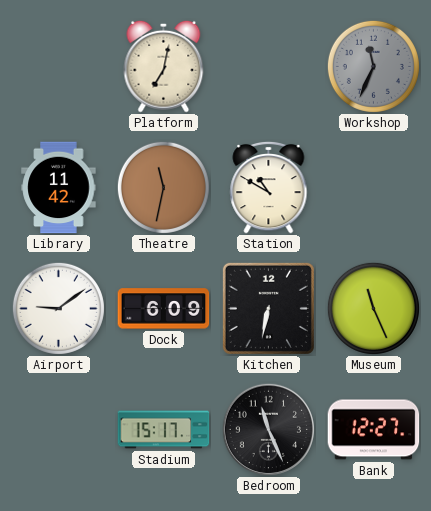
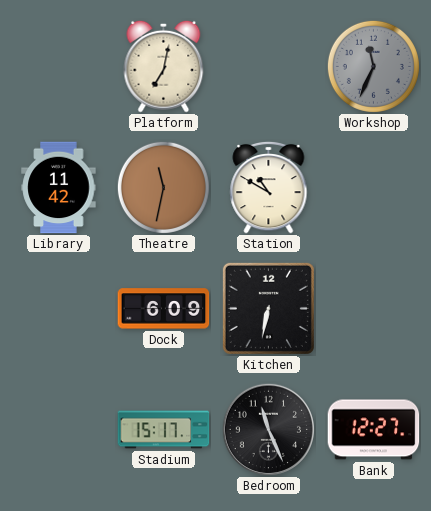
Airport: 9:09 -> none
Museum: 11:26 -> none
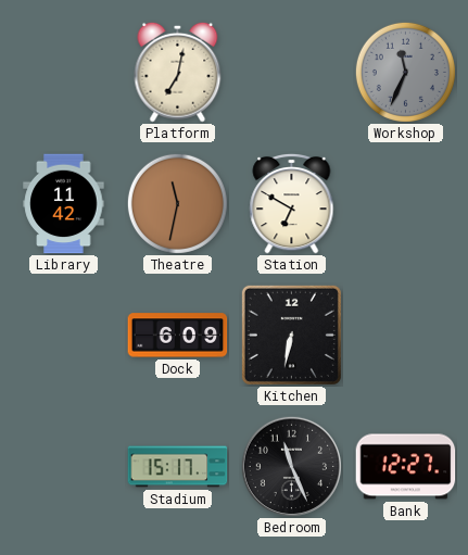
Station: 10:50 -> 6:50
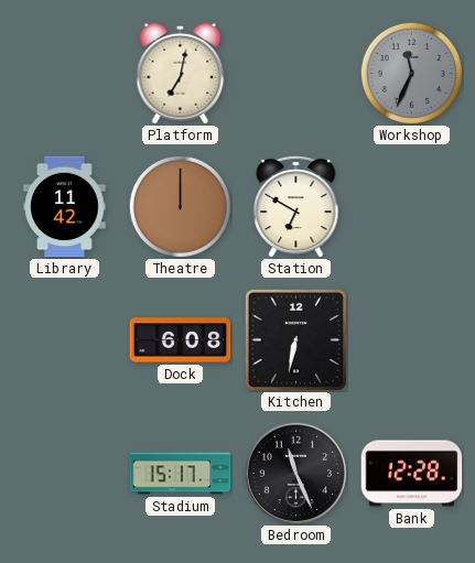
Theatre: 11:32 -> 12:00
Dock: 6:09 -> 6:08
Bank: 12:27 -> 12:28
